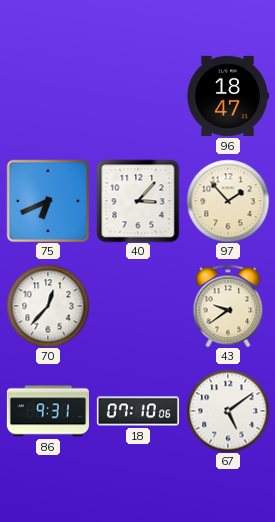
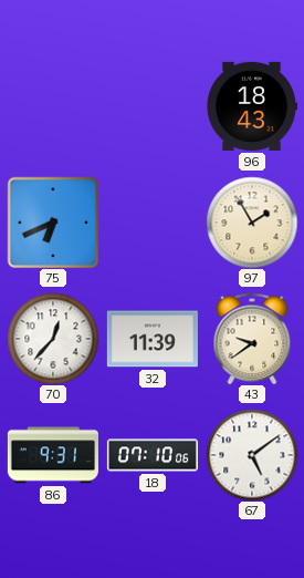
96: 18:47 -> 18:43
40: 3:07 -> none
97: 1:53 -> 1:55
32: none -> 11:39
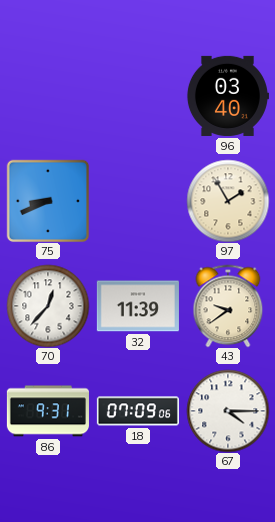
96: 18:43 -> 03:40
75: 6:41 -> 8:41
18: 07:10 -> 07:09
67: 5:09 -> 4:15
